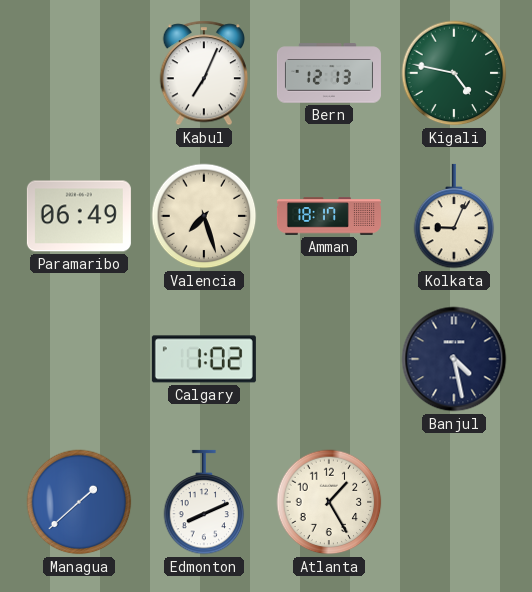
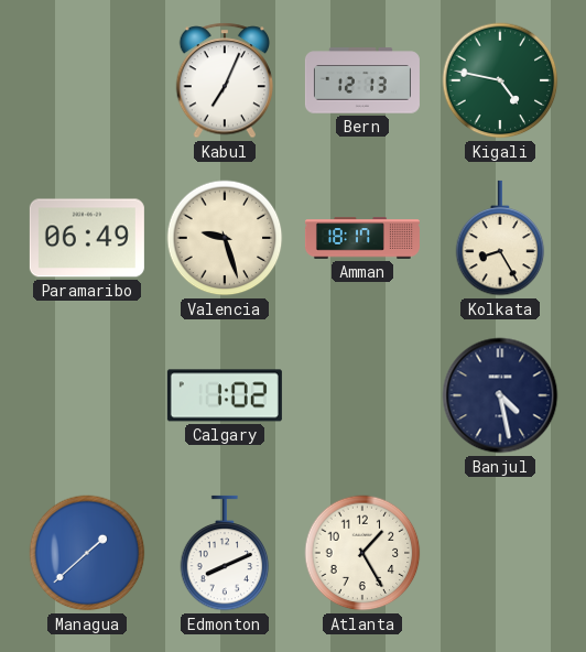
Valencia: 7:27 -> 9:27
Kolkata: 9:04 -> 8:25
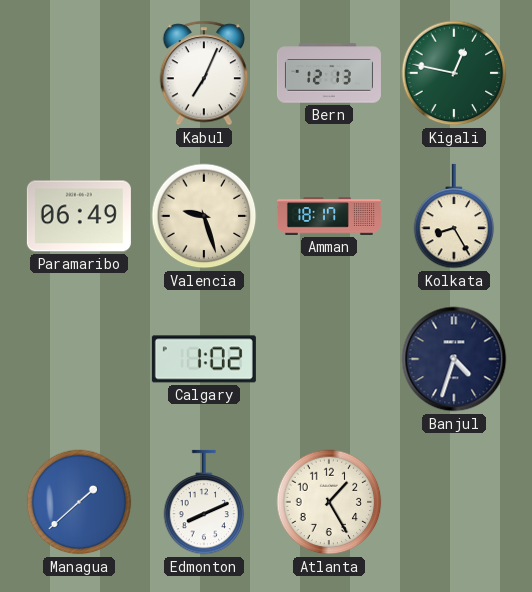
Kigali: 4:47 -> 12:47
Banjul: 4:28 -> 4:33
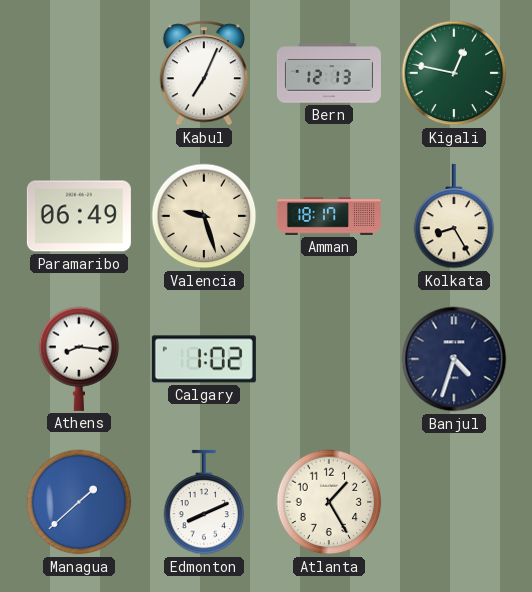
Athens: none -> 8:16
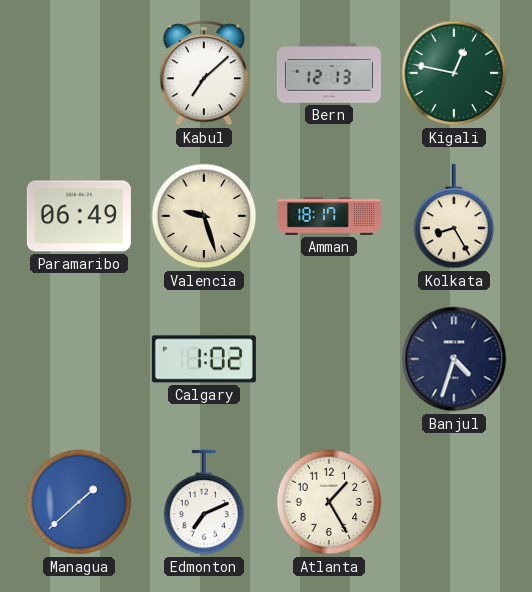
Kabul: 7:04 -> 7:08
Athens: 8:16 -> none
Edmonton: 8:11 -> 7:11
